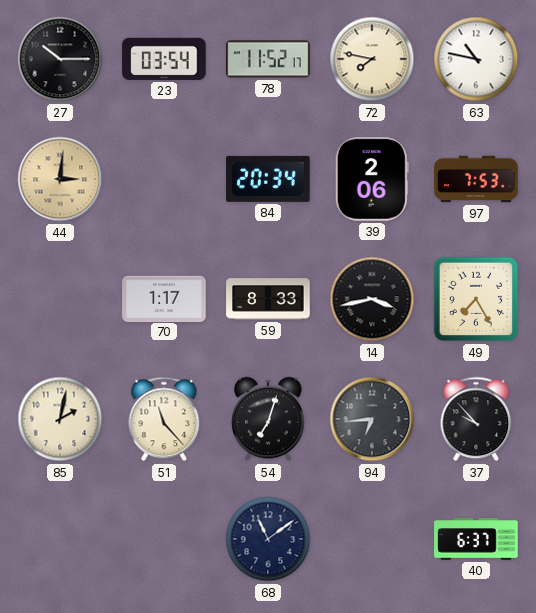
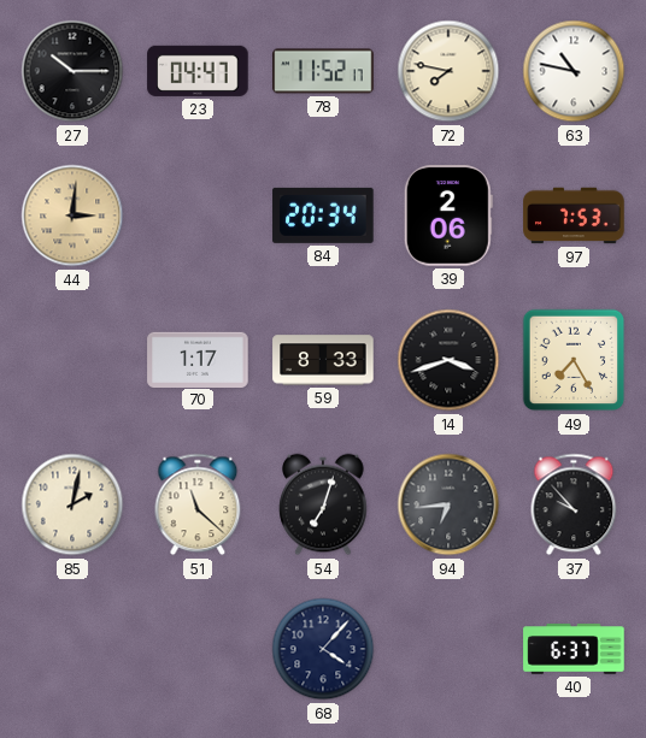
23: 03:54 -> 04:47
14: 3:43 -> 3:42
51: 11:23 -> 11:22
68: 11:09 -> 4:07
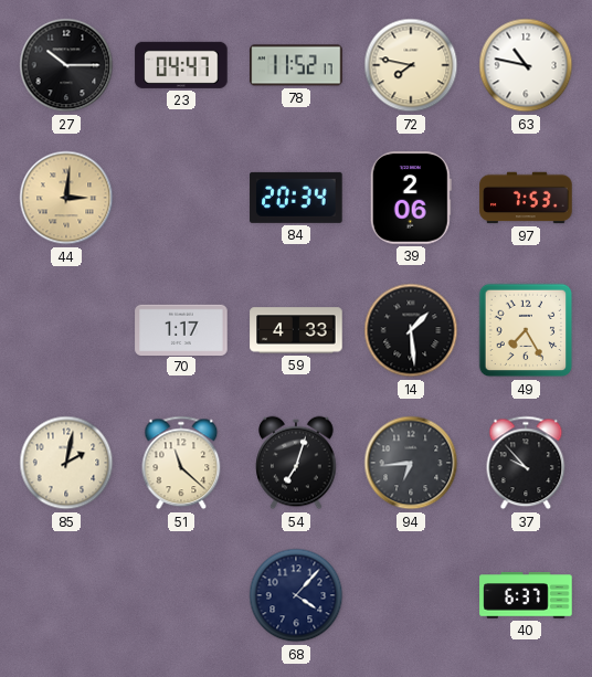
59: 8:33 -> 4:33
14: 3:42 -> 1:29
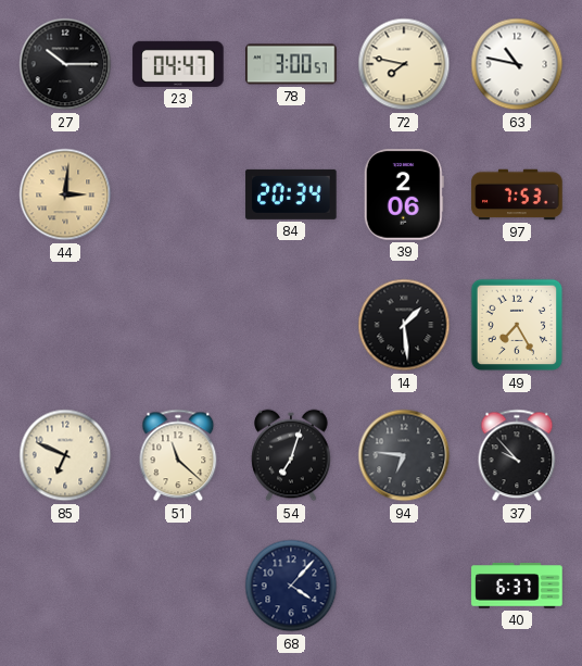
78: 11:52 -> 3:00
70: 1:17 -> none
59: 4:33 -> none
85: 2:02 -> 6:49
94: 6:44 -> 6:46
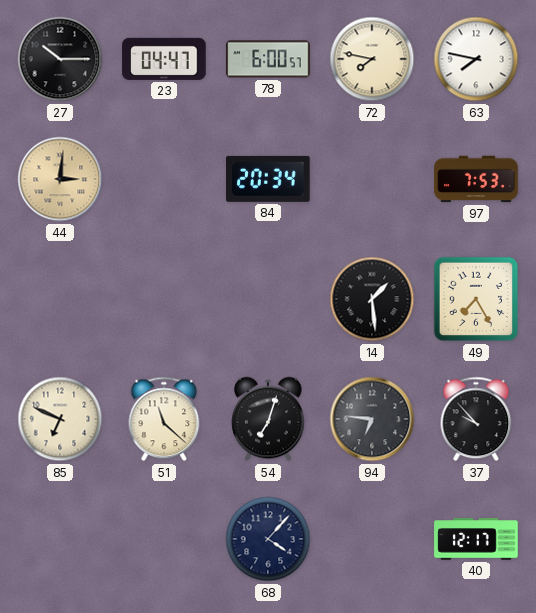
78: 3:00 -> 6:00
63: 10:47 -> 7:47
39: 2:06 -> none
40: 6:37 -> 12:17
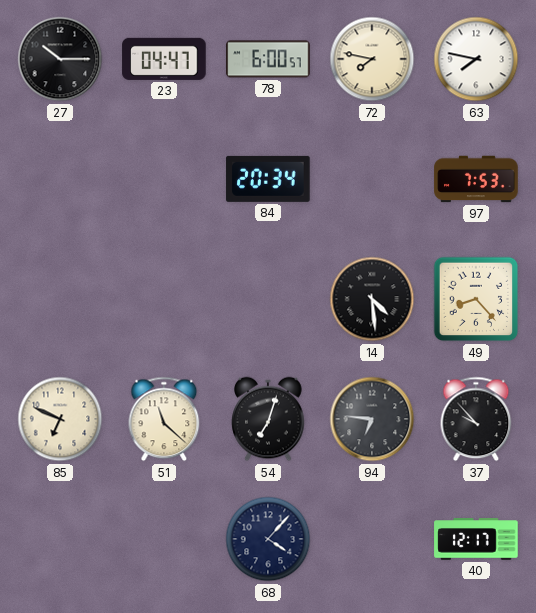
44: 3:01 -> none
14: 1:29 -> 4:29
49: 7:25 -> 8:23
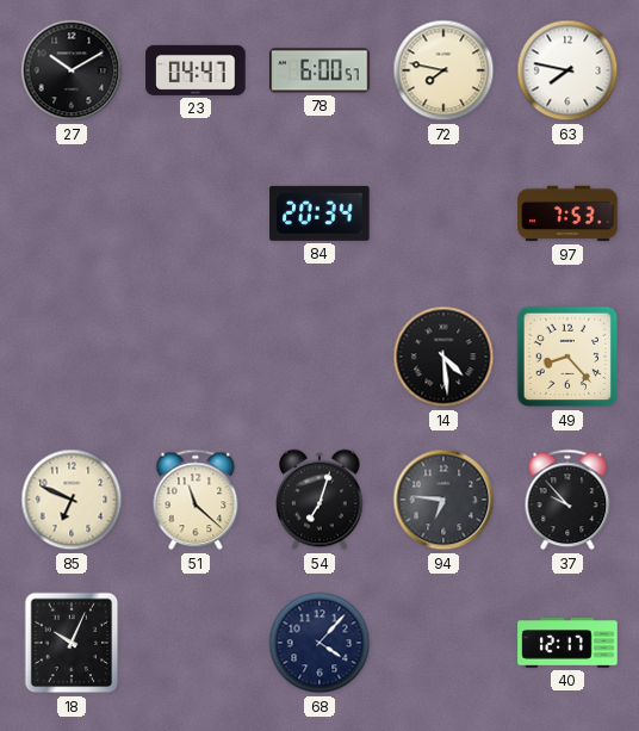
27: 10:15 -> 10:10
18: none -> 10:04
